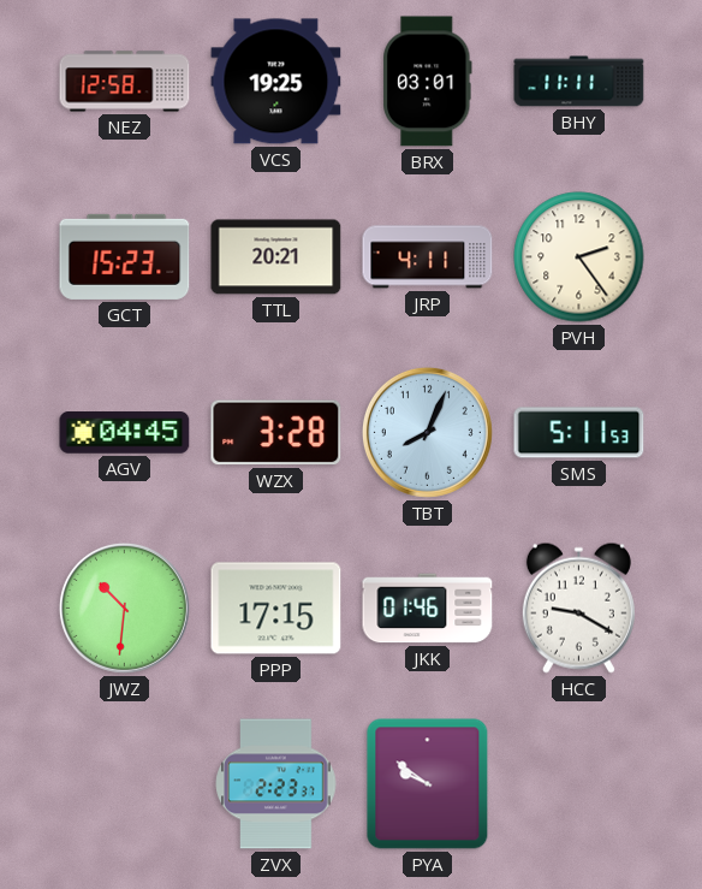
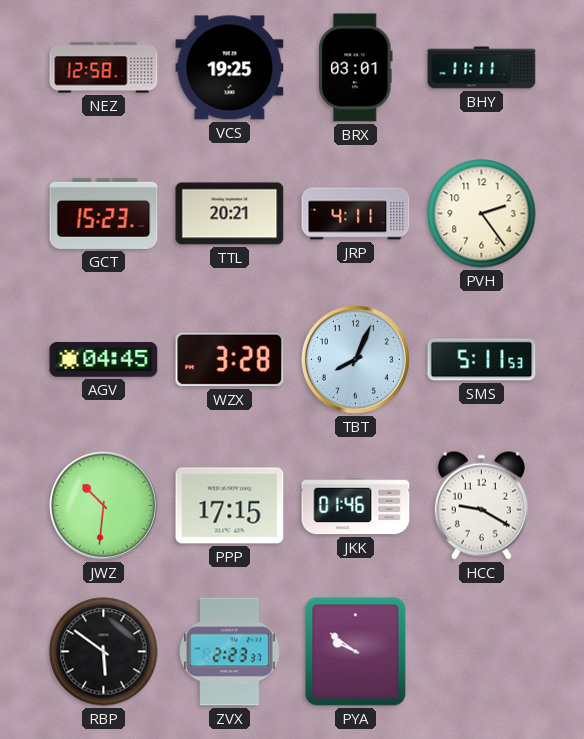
RBP: none -> 5:51
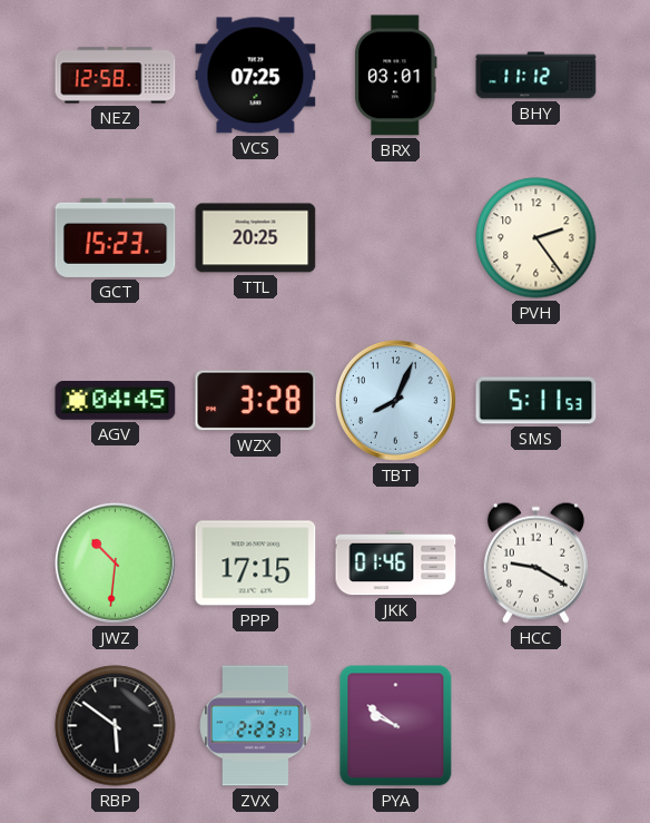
VCS: 19:25 -> 07:25
BHY: 11:11 -> 11:12
TTL: 20:21 -> 20:25
JRP: 4:11 -> none
